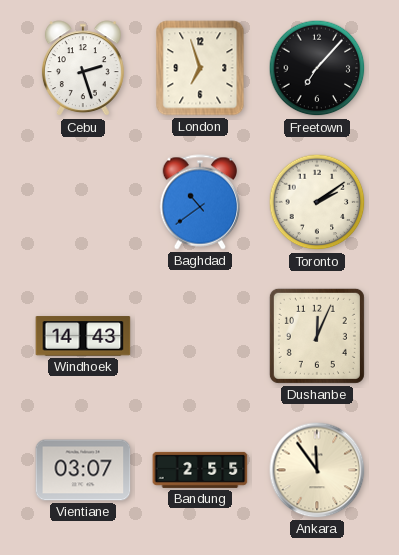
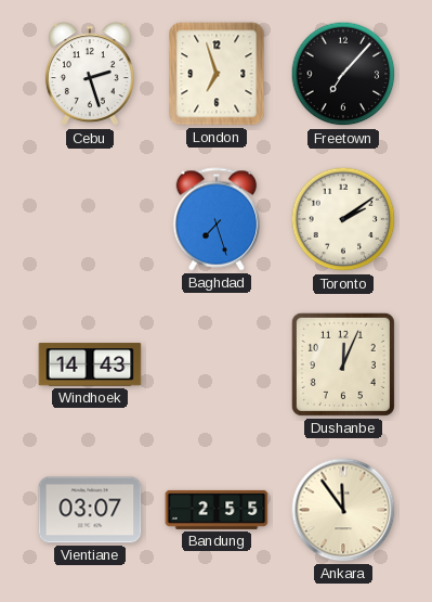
Baghdad: 10:39 -> 7:27
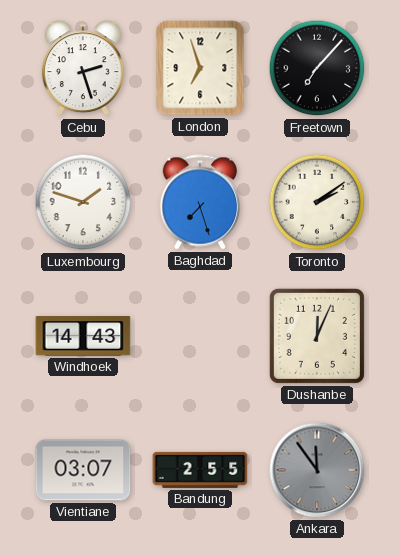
Luxembourg: none -> 1:48
Ankara dial: cream -> grey
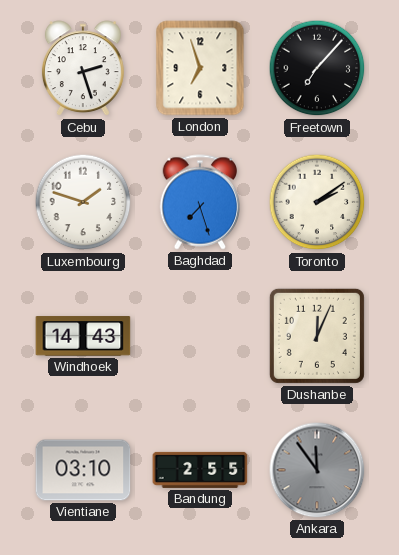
Vientiane: 03:07 -> 03:10
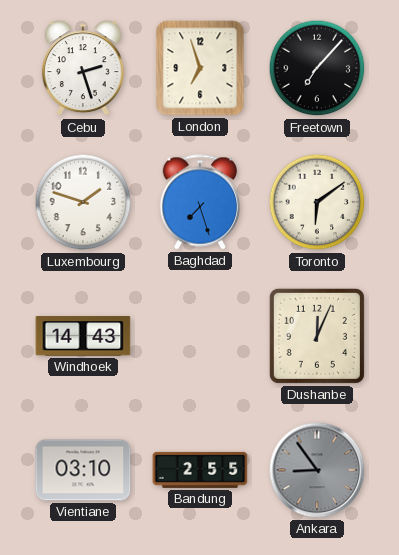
Toronto: 2:09 -> 6:09
Ankara: 11:54 -> 8:54
